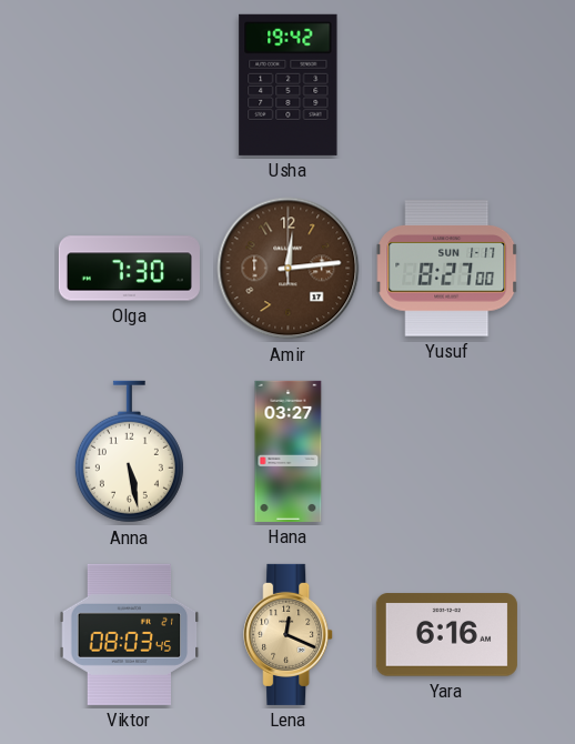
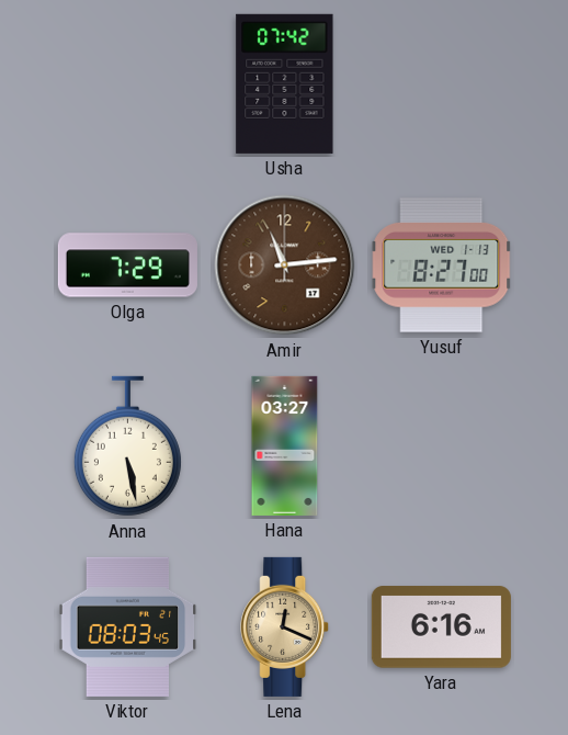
Usha: 19:42 -> 07:42
Olga: 7:30 -> 7:29
Amir: 12:14 -> 11:14
Yusuf date: SUN 1-17 -> WED 1-13
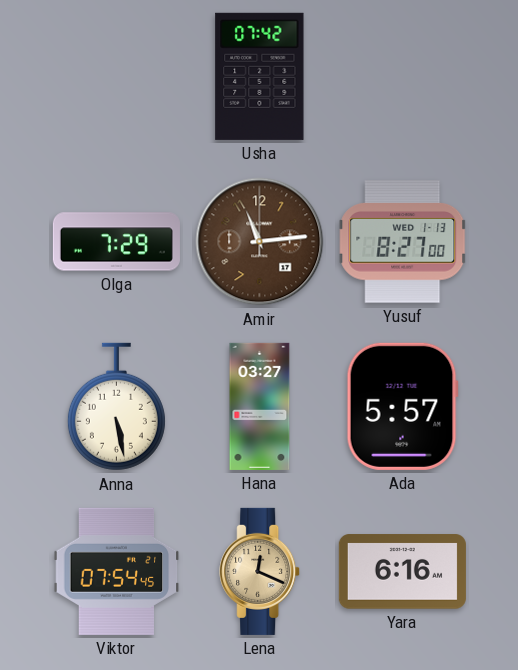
Ada: none -> 5:57
Viktor: 08:03 -> 07:54
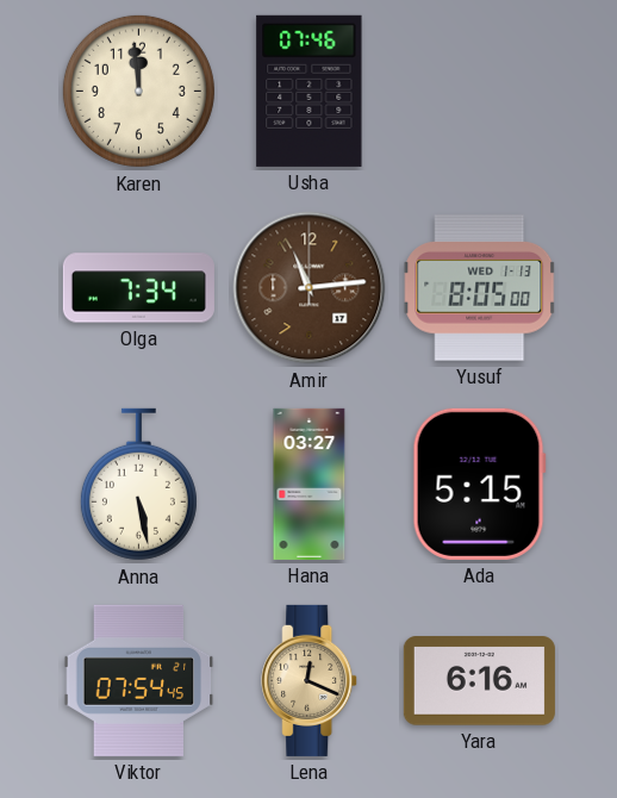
Karen: none -> 11:59
Usha: 07:42 -> 07:46
Olga: 7:29 -> 7:34
Yusuf: 8:27 -> 8:05
Ada: 5:57 -> 5:15
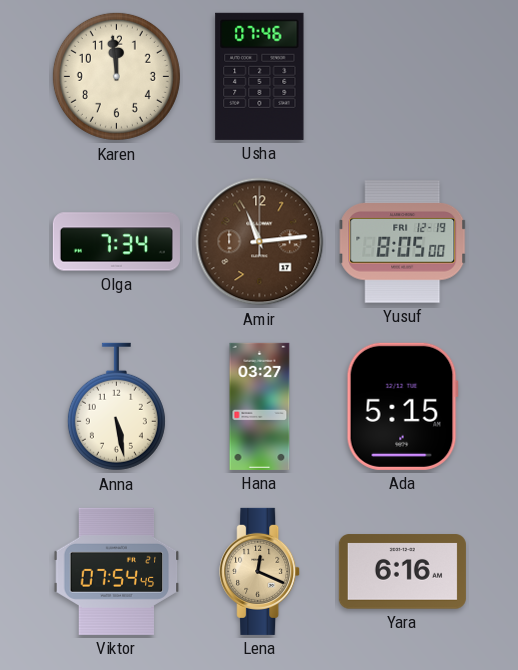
Yusuf date: WED 1-13 -> FRI 12-19
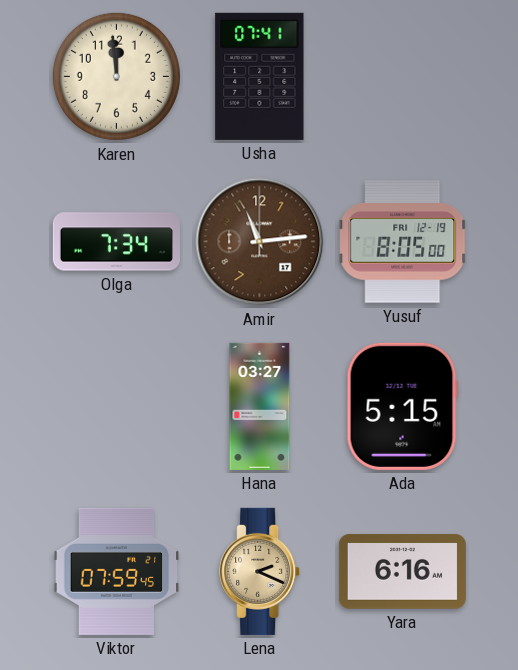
Usha: 07:46 -> 07:41
Anna: 5:28 -> none
Viktor: 07:54 -> 07:59
Lena: 12:19 -> 2:19
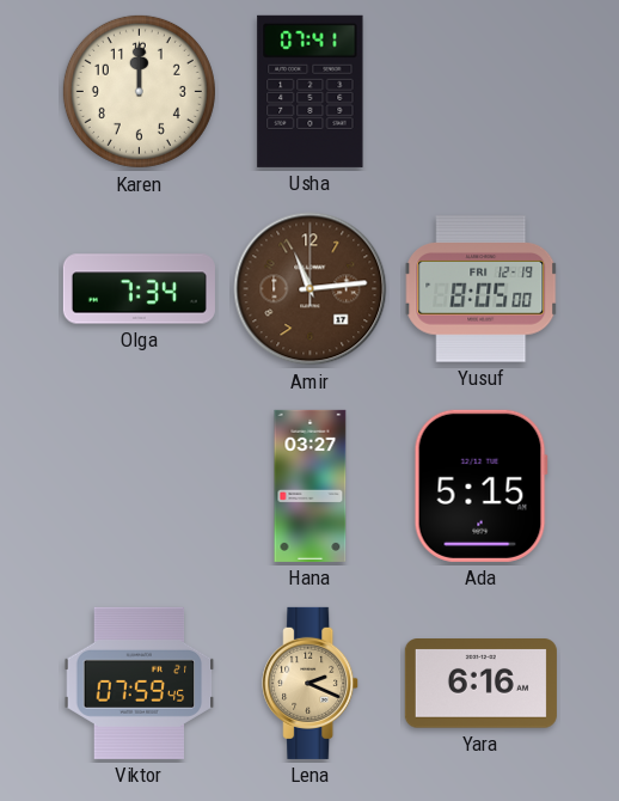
Karen: 11:59 -> 12:00
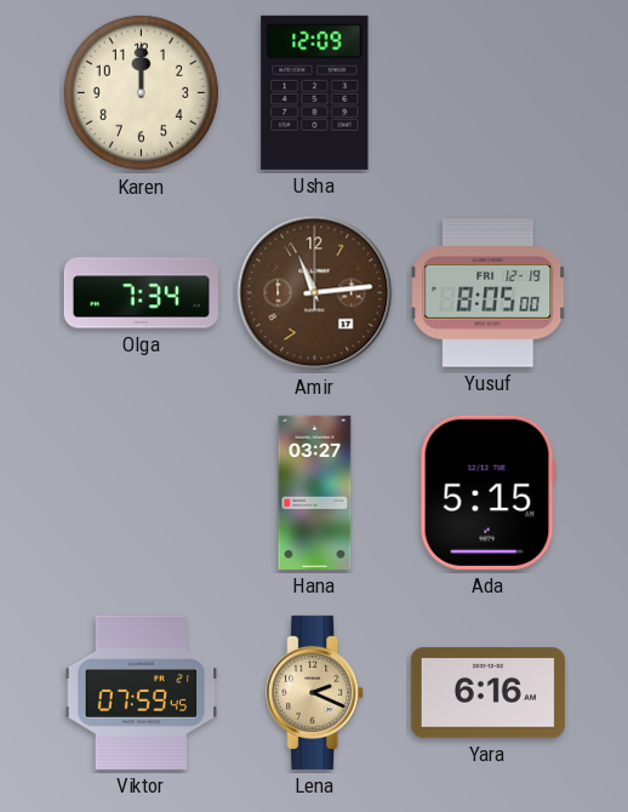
Usha: 07:41 -> 12:09
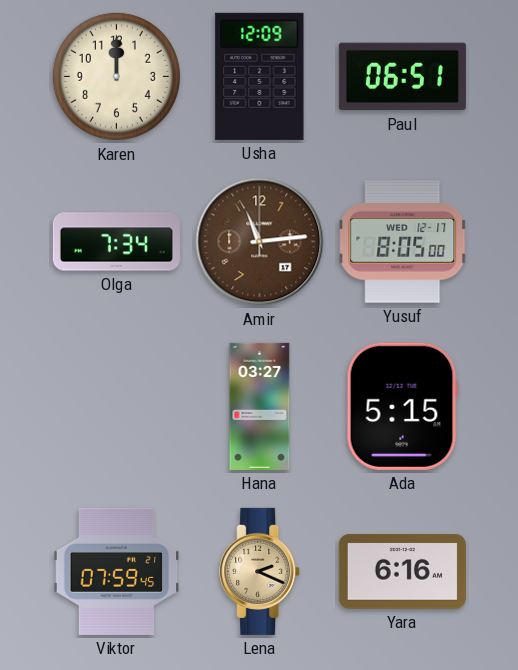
Paul: none -> 06:51
Yusuf date: FRI 12-19 -> WED 12-17
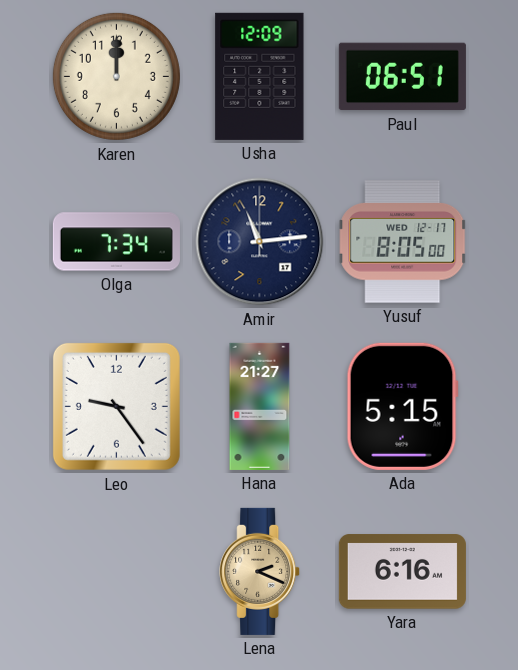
Amir dial: brown -> navy
Leo: none -> 9:24
Hana: 03:27 -> 21:27
Viktor: 07:59 -> none
